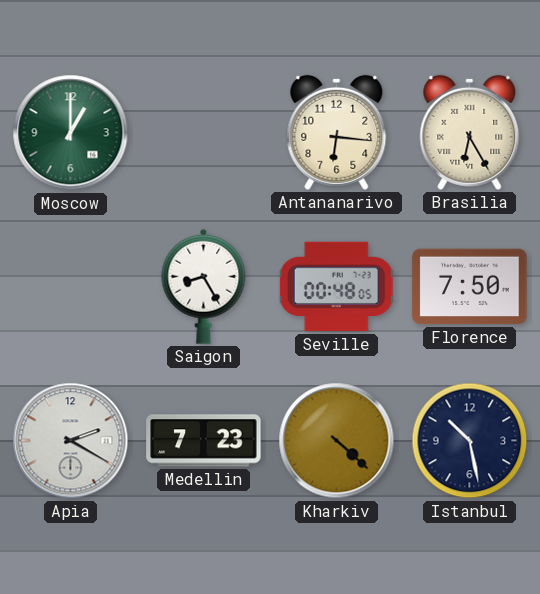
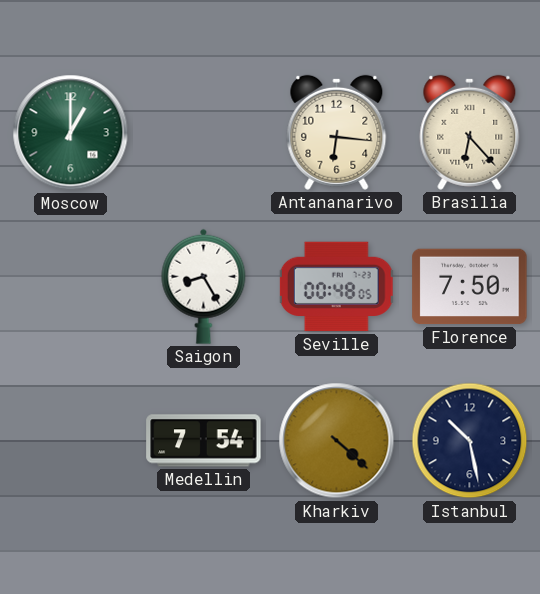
Brasilia: 6:25 -> 6:23
Apia: 2:20 -> none
Medellin: 7:23 -> 7:54
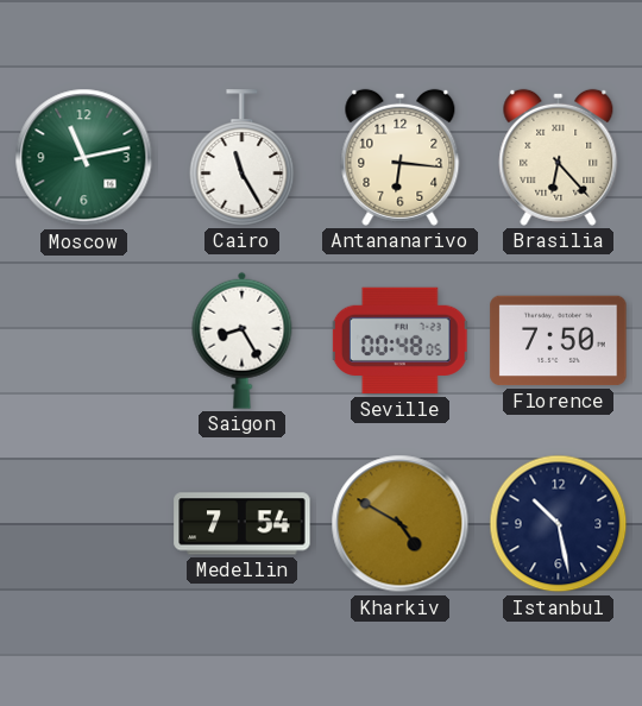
Moscow: 1:00 -> 11:13
Cairo: none -> 11:25
Kharkiv: 4:22 -> 4:50
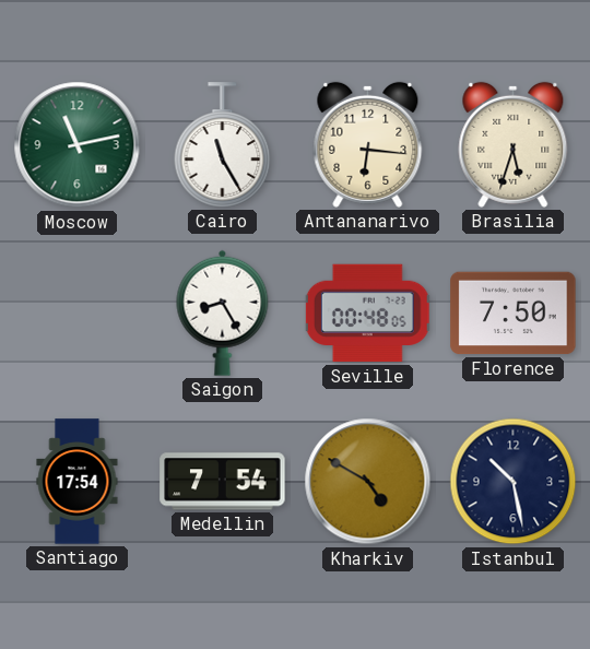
Brasilia: 6:23 -> 5:33
Santiago: none -> 17:54
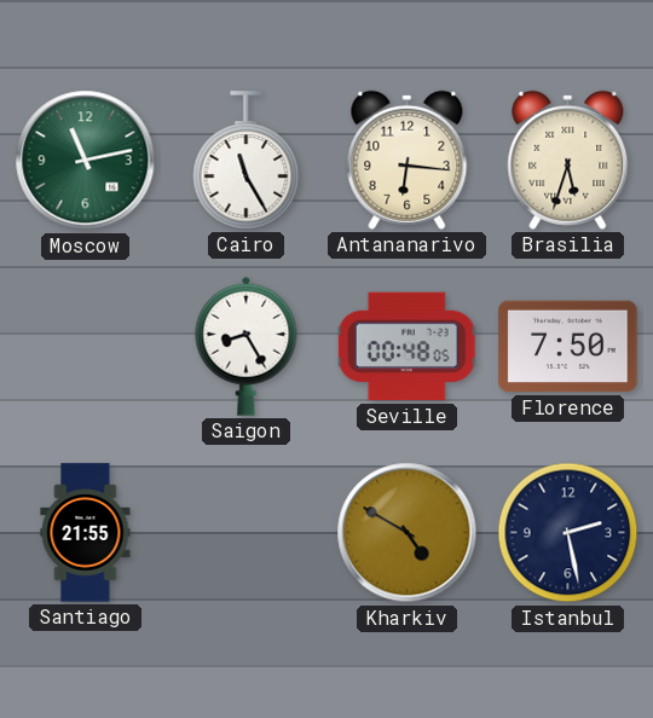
Santiago: 17:54 -> 21:55
Medellin: 7:54 -> none
Istanbul: 10:28 -> 2:28
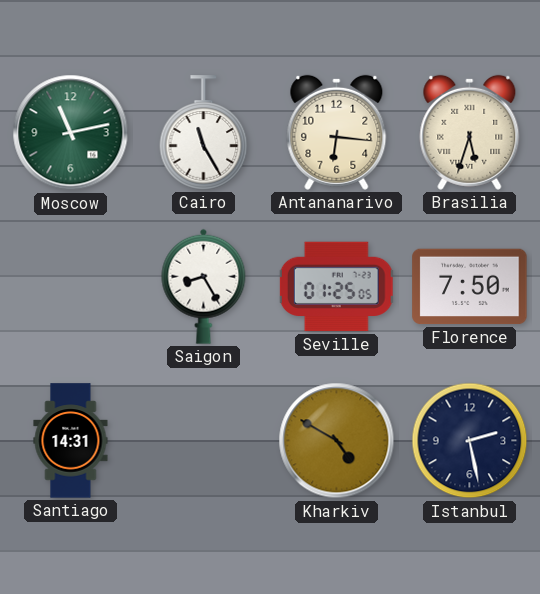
Seville: 00:48 -> 01:25
Santiago: 21:55 -> 14:31
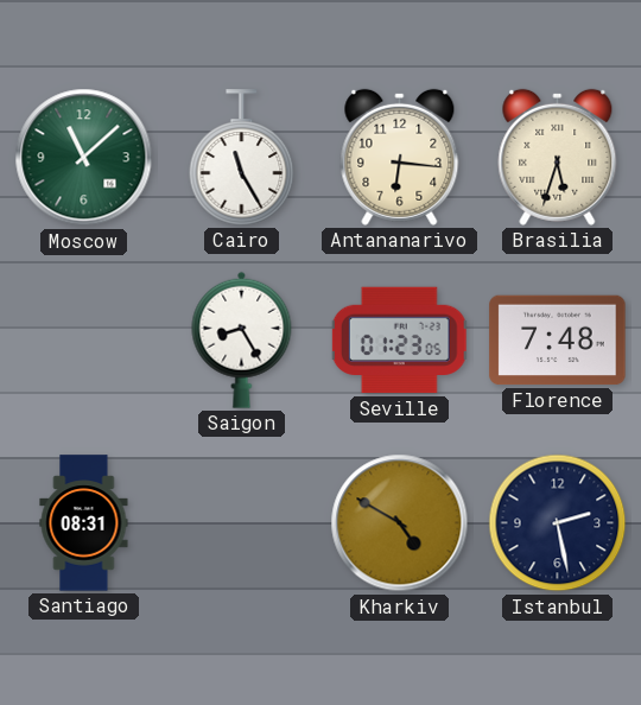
Moscow: 11:13 -> 11:08
Seville: 01:25 -> 01:23
Florence: 7:50 -> 7:48
Santiago: 14:31 -> 08:31
